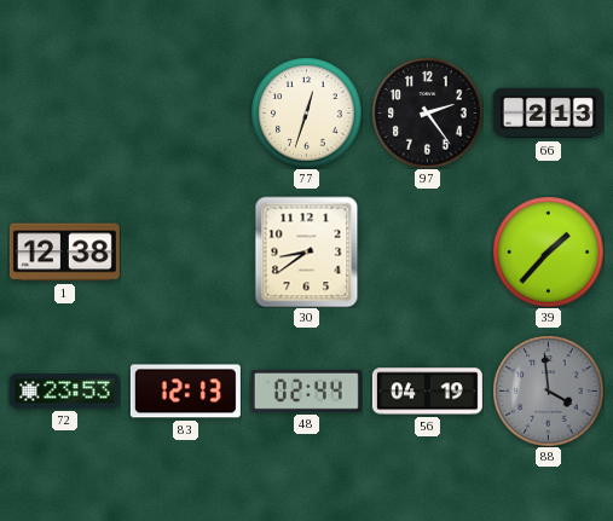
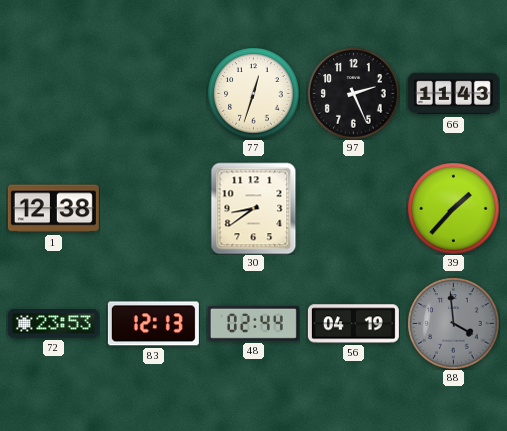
97: 2:24 -> 2:26
66: 2:13 -> 11:43
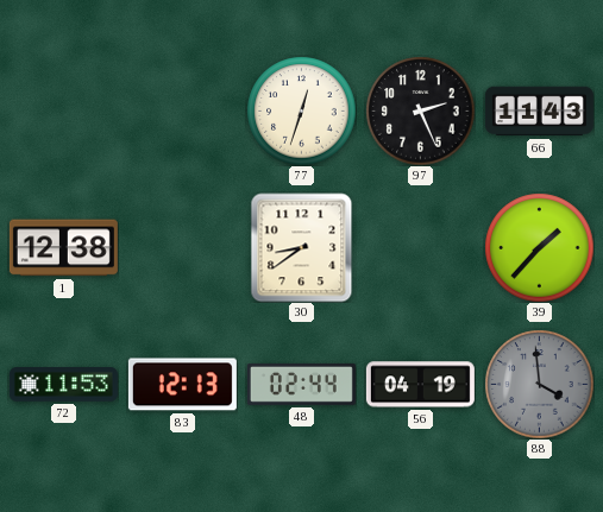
72: 23:53 -> 11:53
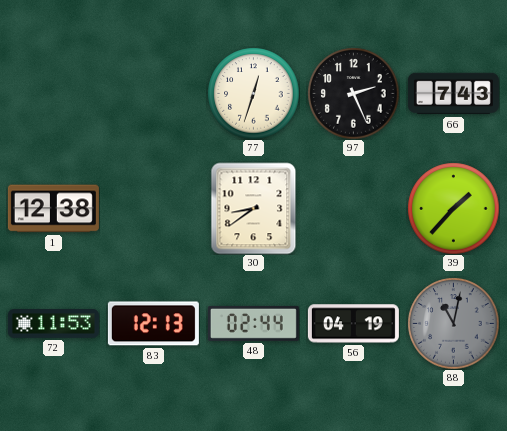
66: 11:43 -> 7:43
88: 3:59 -> 11:02
